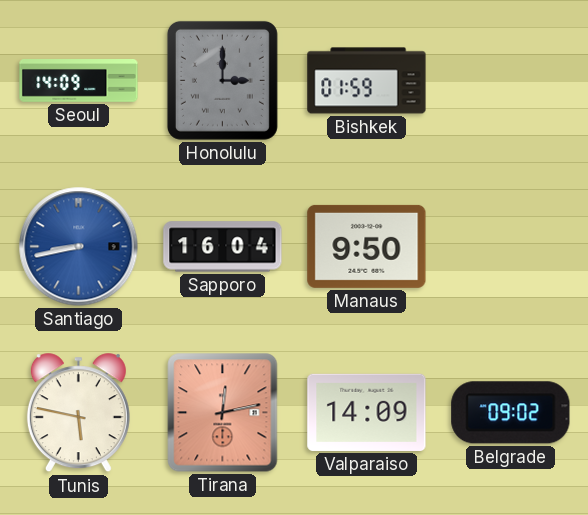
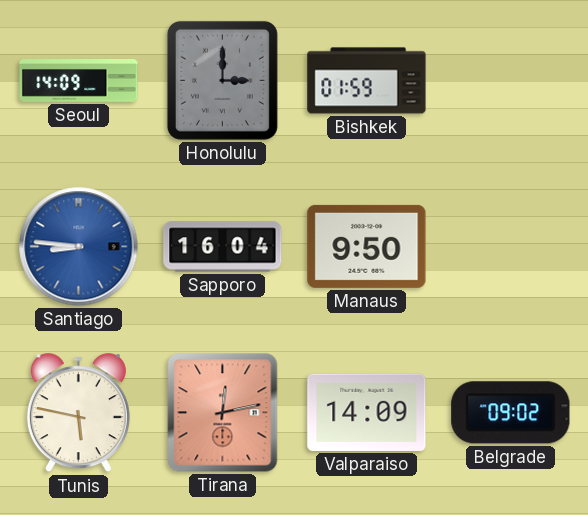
Santiago: 8:43 -> 8:46
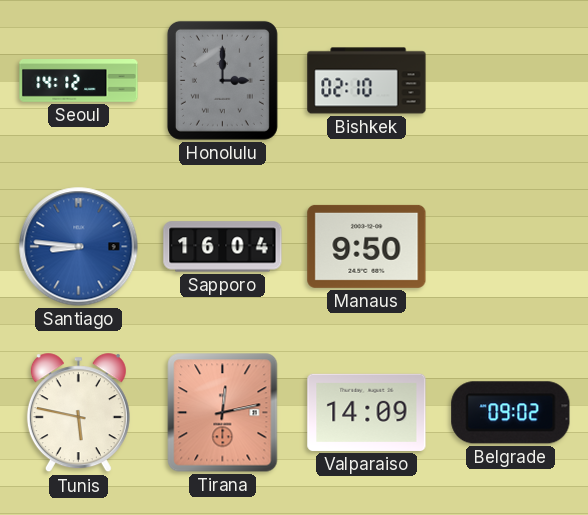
Seoul: 14:09 -> 14:12
Bishkek: 01:59 -> 02:10
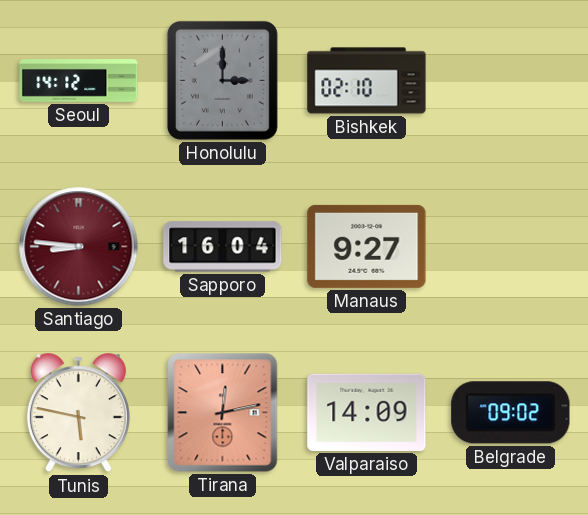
Santiago dial: blue -> burgundy
Manaus: 9:50 -> 9:27
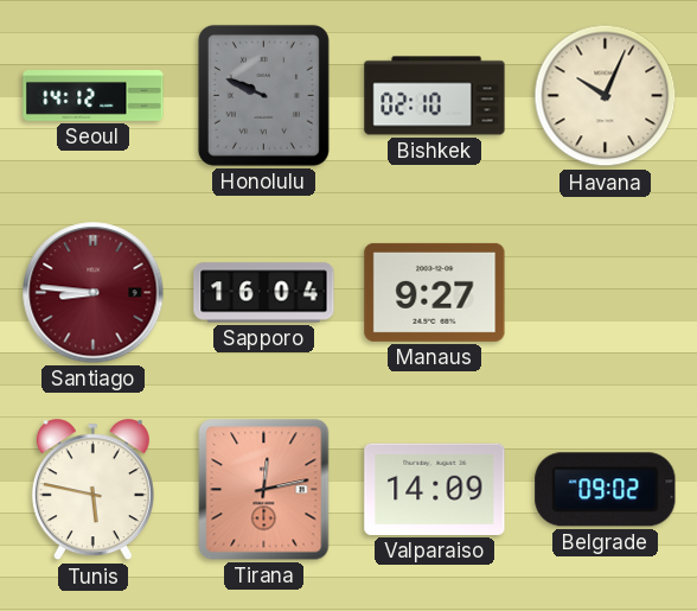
Honolulu: 3:00 -> 9:49
Havana: none -> 10:04
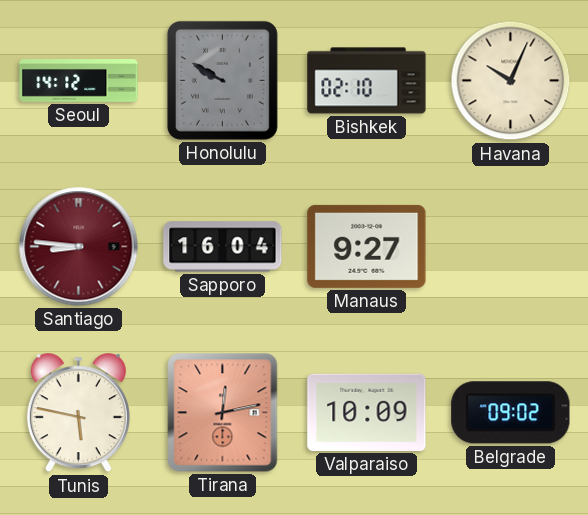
Honolulu: 9:49 -> 9:50
Valparaiso: 14:09 -> 10:09
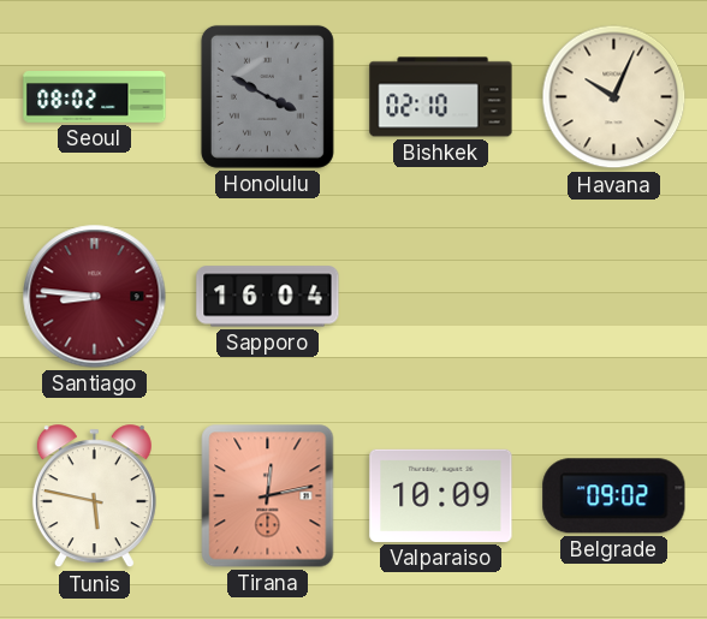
Seoul: 14:12 -> 08:02
Honolulu: 9:50 -> 3:50
Manaus: 9:27 -> none
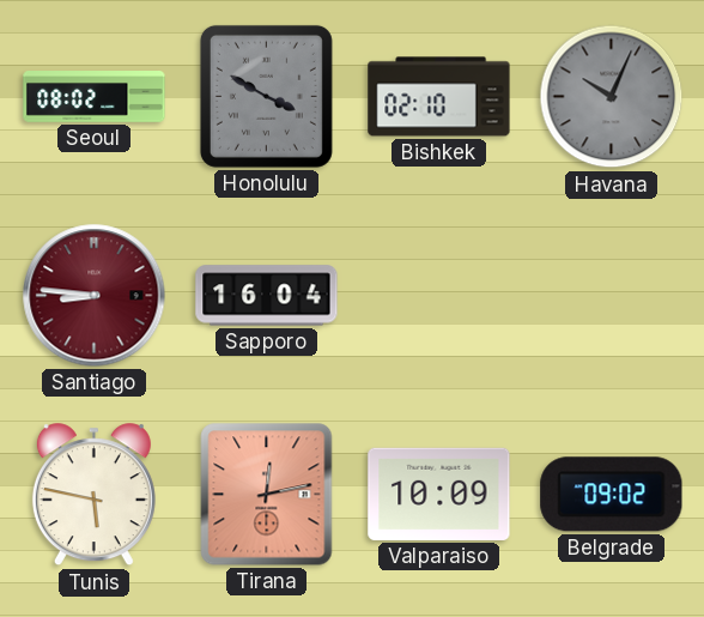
Havana dial: cream -> grey
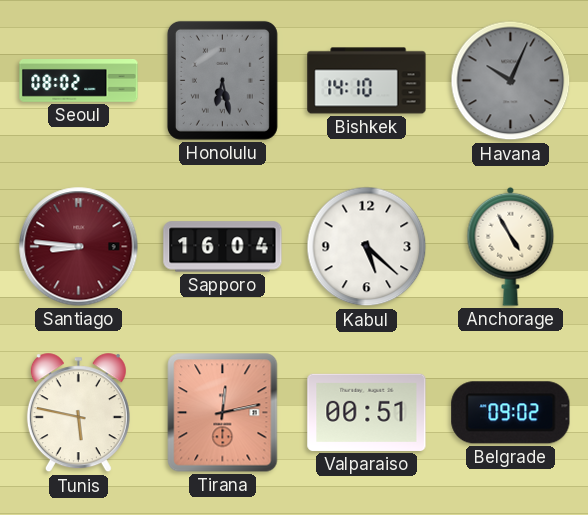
Honolulu: 3:50 -> 6:28
Bishkek: 02:10 -> 14:10
Kabul: none -> 5:22
Anchorage: none -> 4:55
Valparaiso: 10:09 -> 00:51
